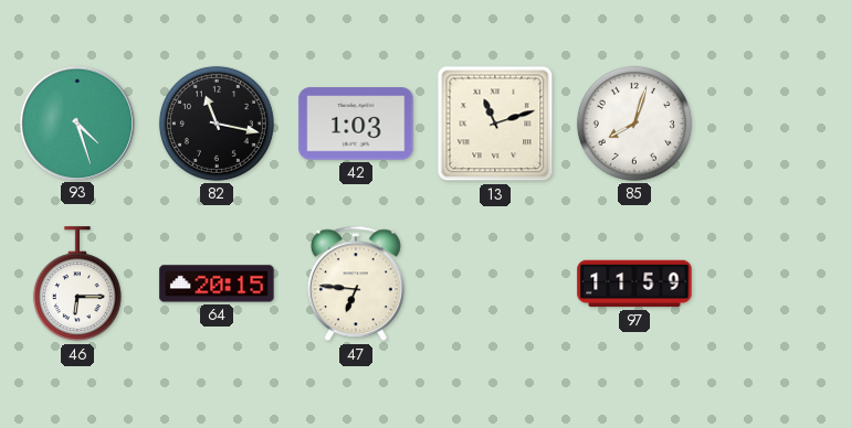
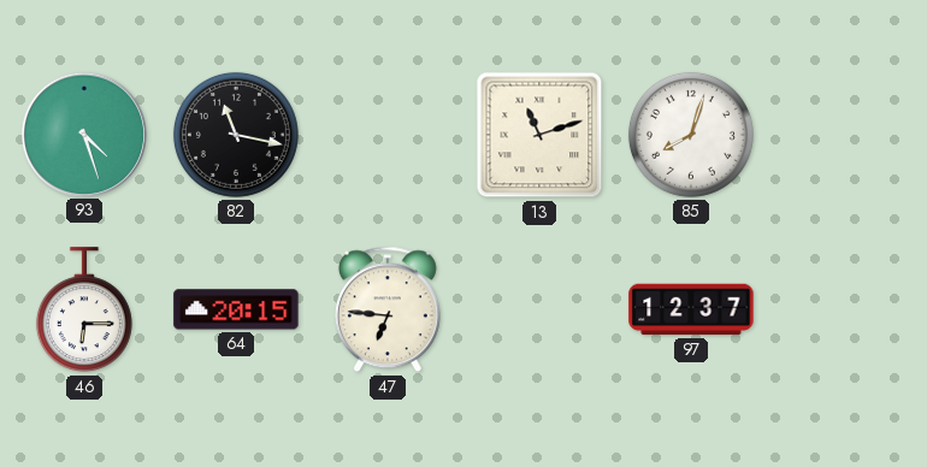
42: 1:03 -> none
97: 11:59 -> 12:37
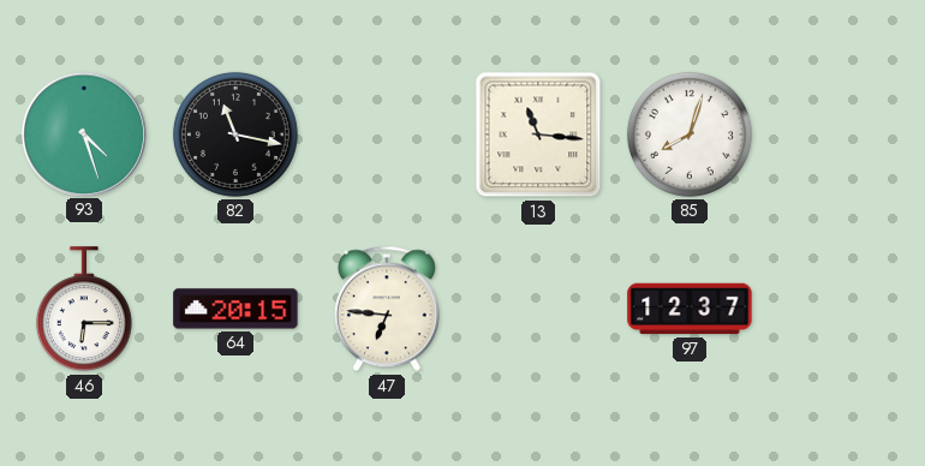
13: 11:12 -> 11:16
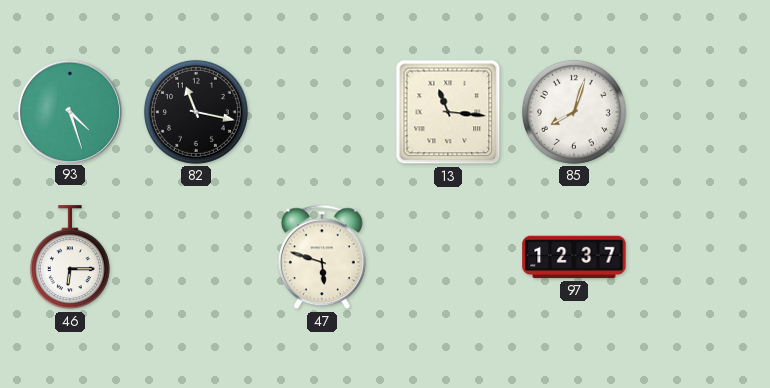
64: 20:15 -> none
47: 6:46 -> 5:48
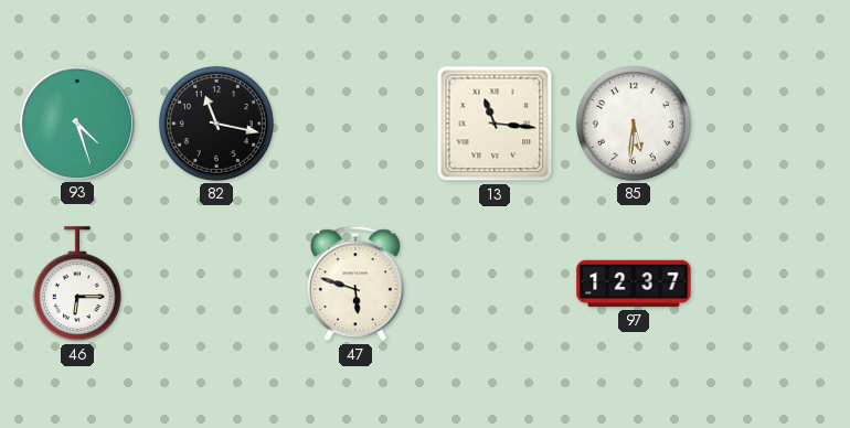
85: 8:03 -> 5:31
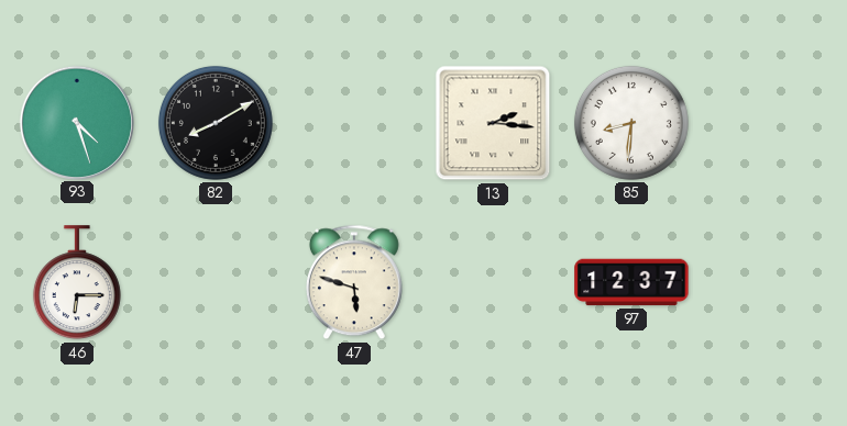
82: 11:17 -> 8:10
13: 11:16 -> 2:16
85: 5:31 -> 8:31
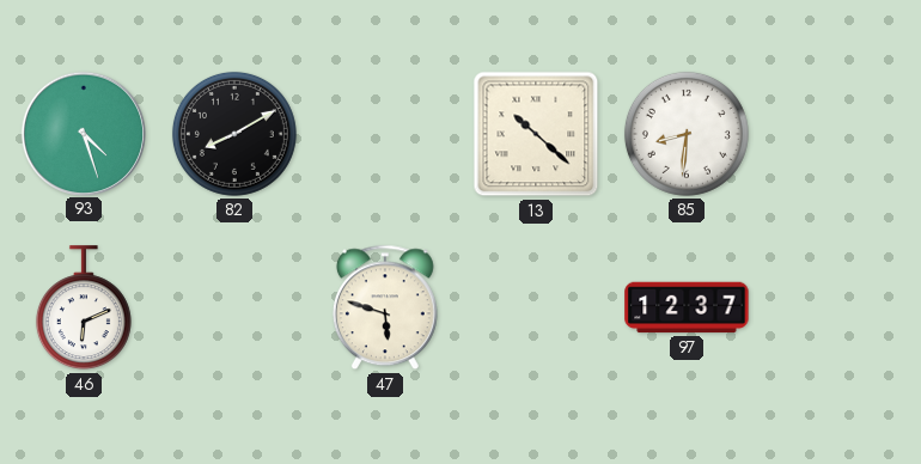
13: 2:16 -> 10:22
46: 6:15 -> 6:11
